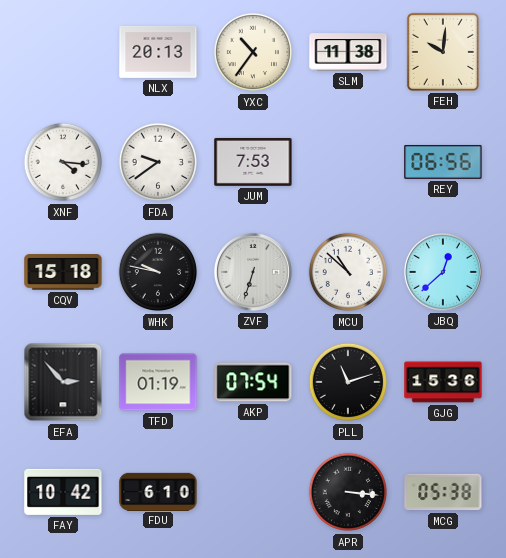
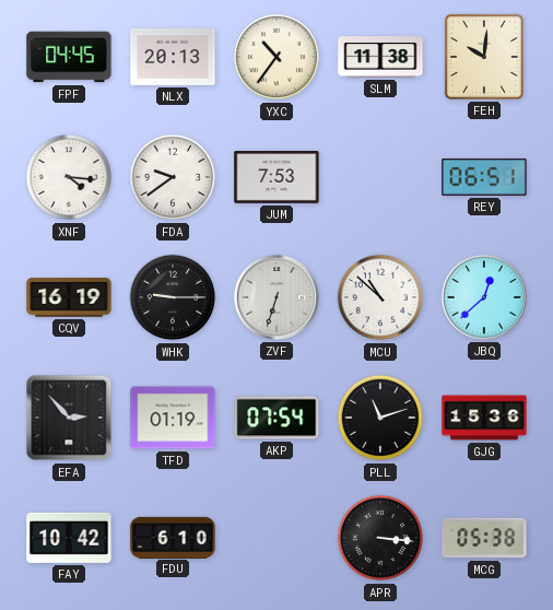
FPF: none -> 04:45
REY: 06:56 -> 06:51
CQV: 15:18 -> 16:19
WHK: 9:47 -> 9:15
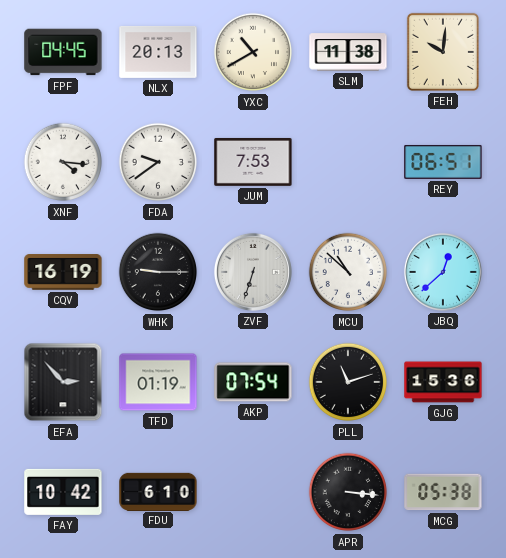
YXC: 10:36 -> 10:40
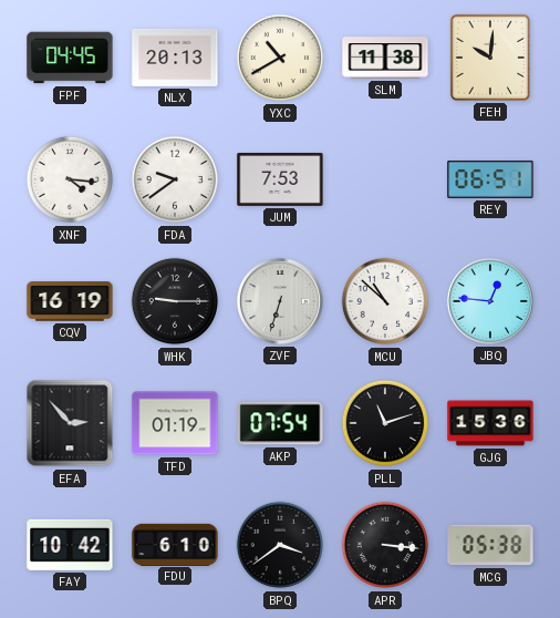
JBQ: 12:38 -> 12:46
BPQ: none -> 3:39
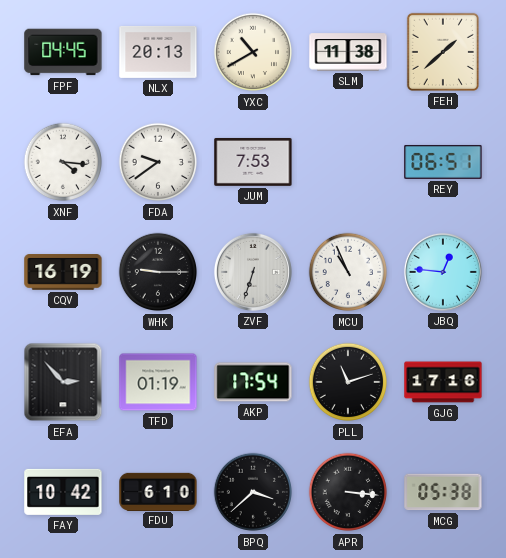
FEH: 10:01 -> 1:38
MCU: 10:52 -> 10:56
AKP: 07:54 -> 17:54
GJG: 15:36 -> 17:16
BPQ: 3:39 -> 3:38
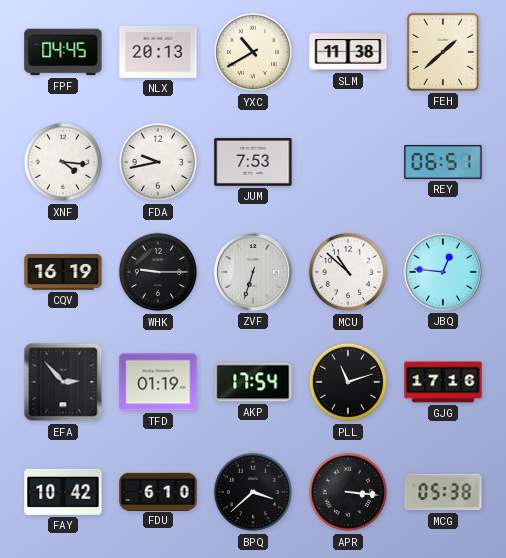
FDA: 9:39 -> 9:43
MCU: 10:56 -> 10:52
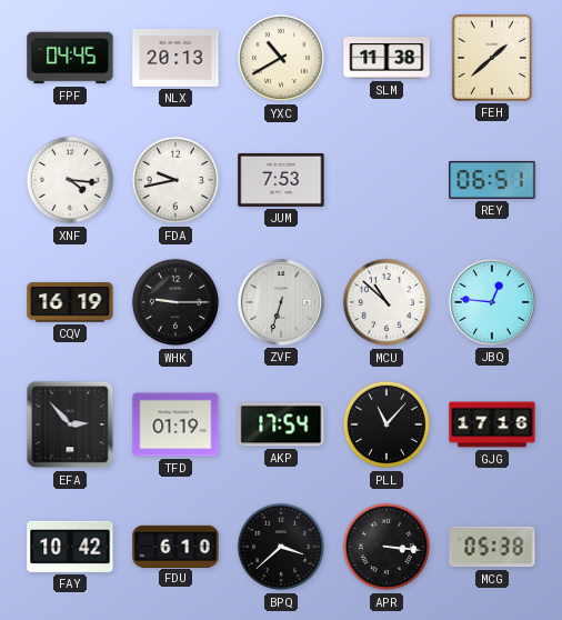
PLL: 11:12 -> 11:07
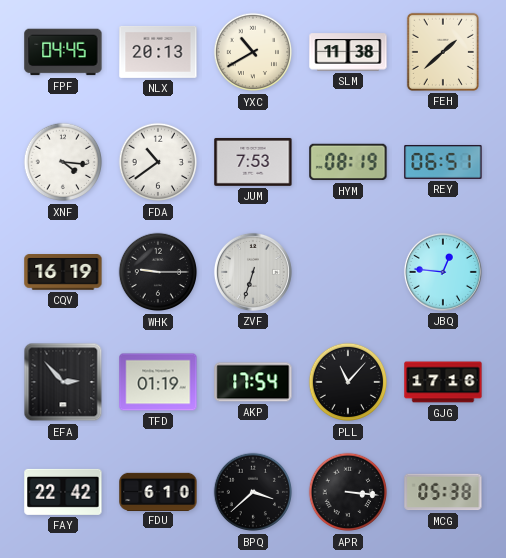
FDA: 9:43 -> 10:39
HYM: none -> 08:19
MCU: 10:52 -> none
FAY: 10:42 -> 22:42
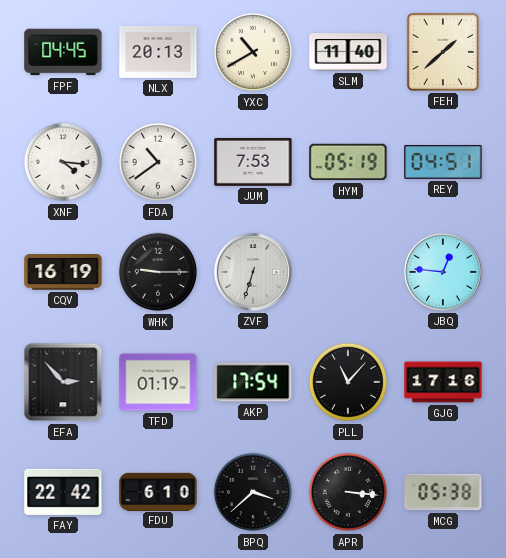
SLM: 11:38 -> 11:40
HYM: 08:19 -> 05:19
REY: 06:51 -> 04:51
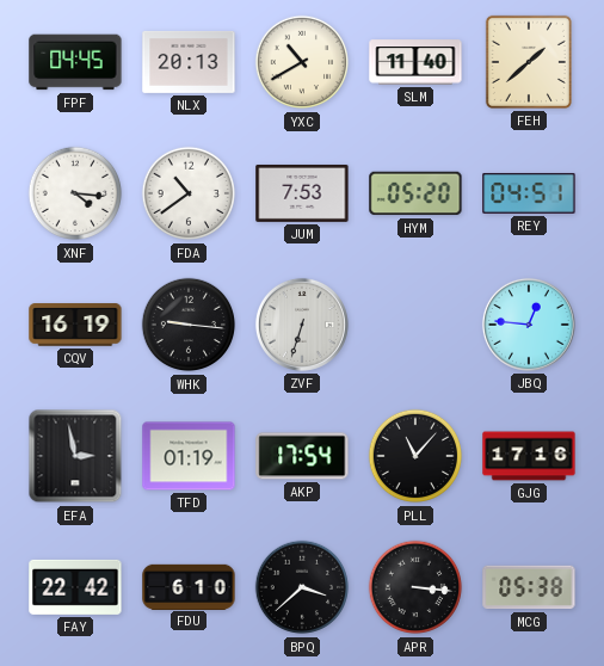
HYM: 05:19 -> 05:20
WHK: 9:15 -> 9:16
EFA: 2:53 -> 2:58
